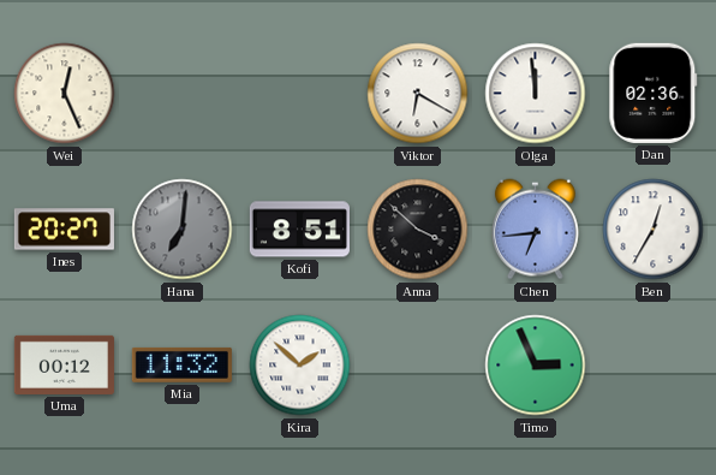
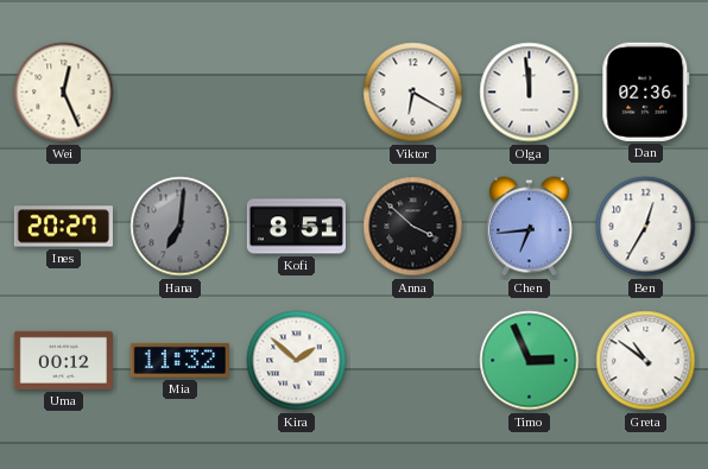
Greta: none -> 10:51
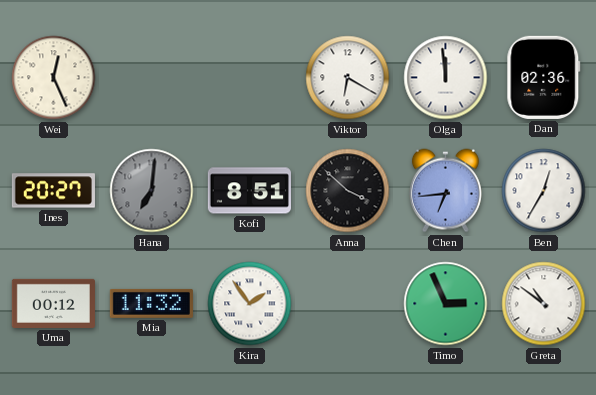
Kira: 1:52 -> 1:54
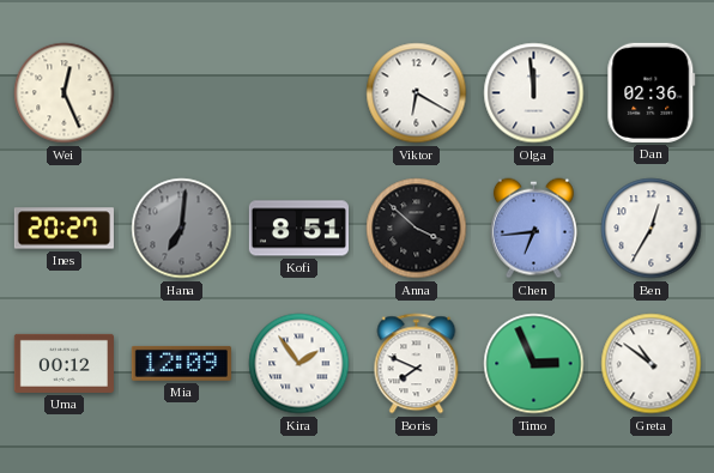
Mia: 11:32 -> 12:09
Boris: none -> 7:49
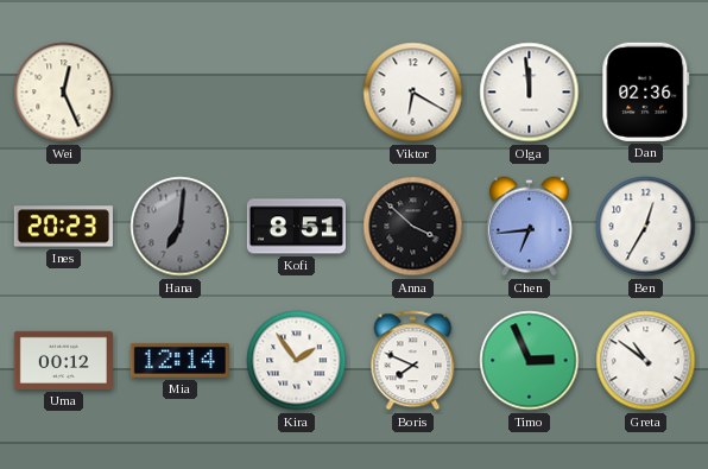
Ines: 20:27 -> 20:23
Mia: 12:09 -> 12:14
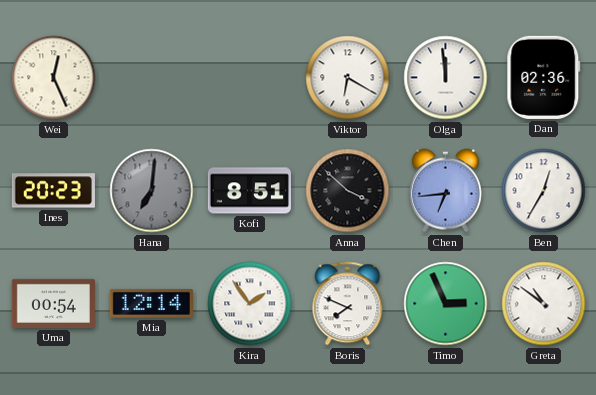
Uma: 00:12 -> 00:54
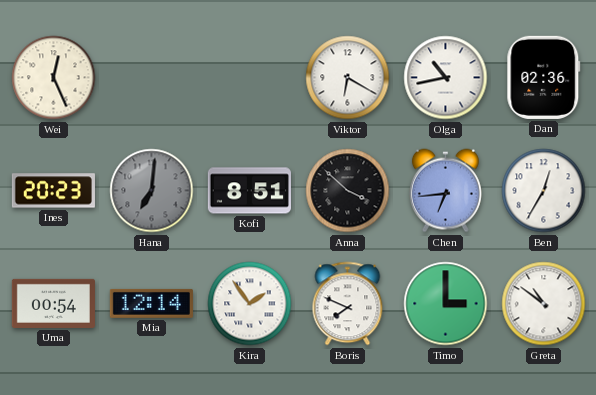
Olga: 11:59 -> 10:43
Timo: 2:56 -> 3:00
